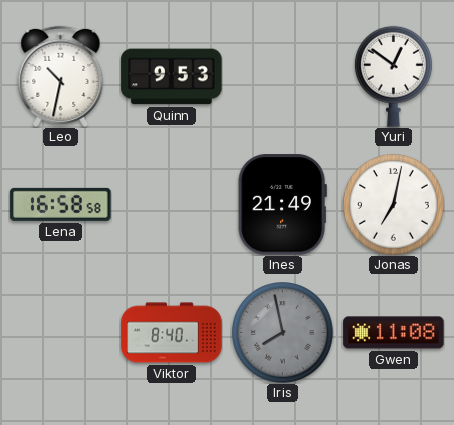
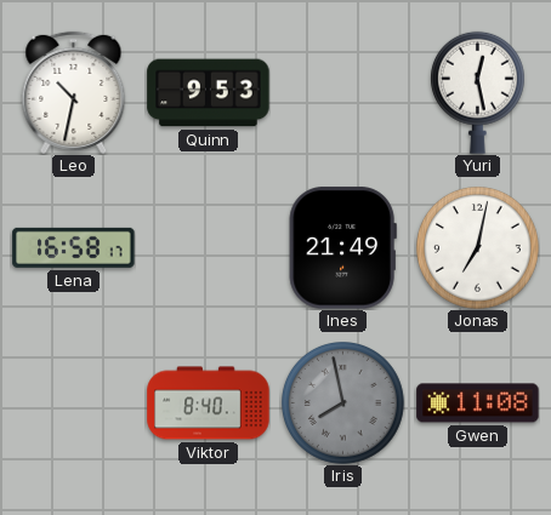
Yuri: 12:51 -> 12:28
Lena: 16:58:58 -> 16:58:17
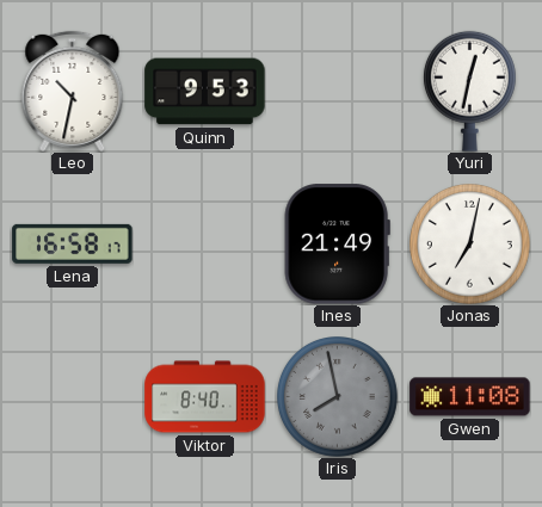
Yuri: 12:28 -> 12:32
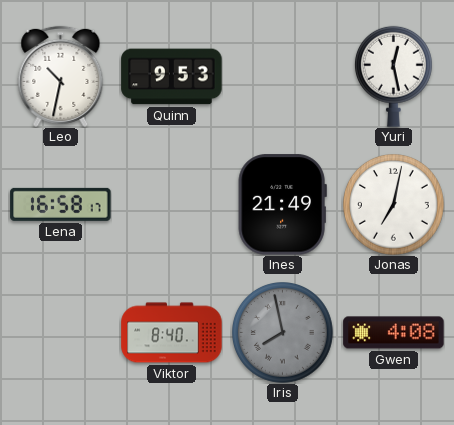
Yuri: 12:32 -> 12:28
Gwen: 11:08 -> 4:08
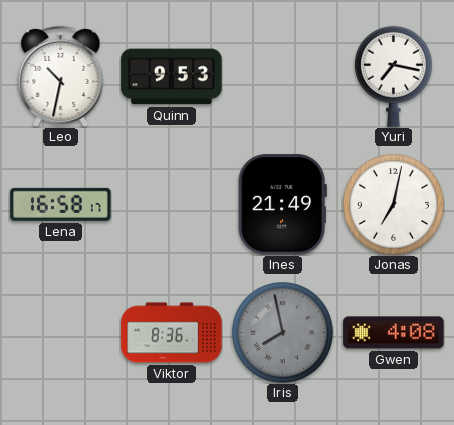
Yuri: 12:28 -> 7:17
Viktor: 8:40 -> 8:36
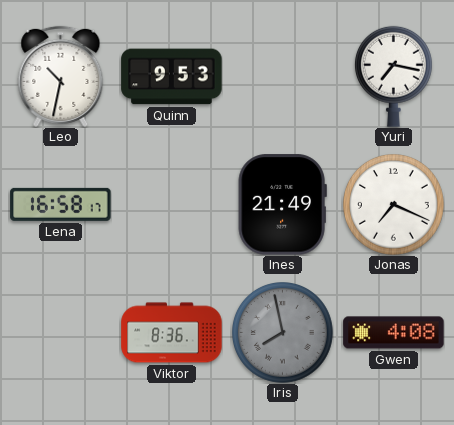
Jonas: 7:02 -> 7:19
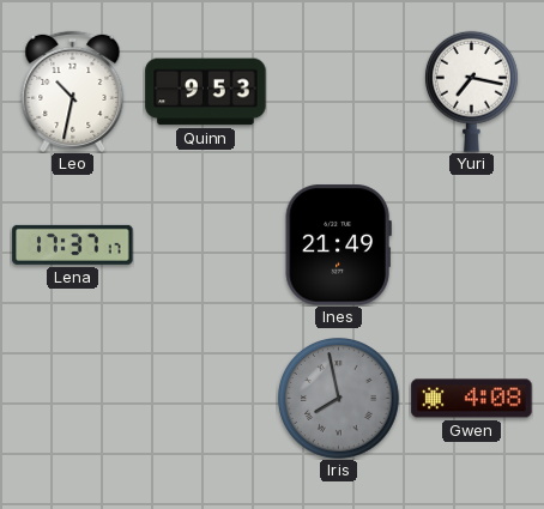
Lena: 16:58 -> 17:37
Jonas: 7:19 -> none
Viktor: 8:36 -> none
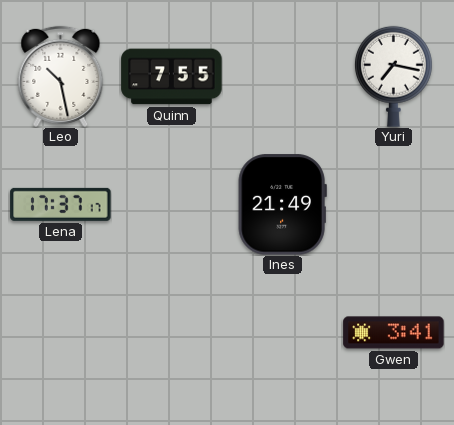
Leo: 10:32 -> 10:28
Quinn: 9:53 -> 7:55
Iris: 7:58 -> none
Gwen: 4:08 -> 3:41
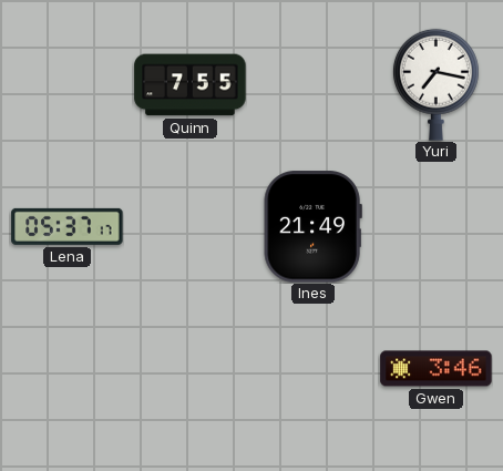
Leo: 10:28 -> none
Lena: 17:37 -> 05:37
Gwen: 3:41 -> 3:46
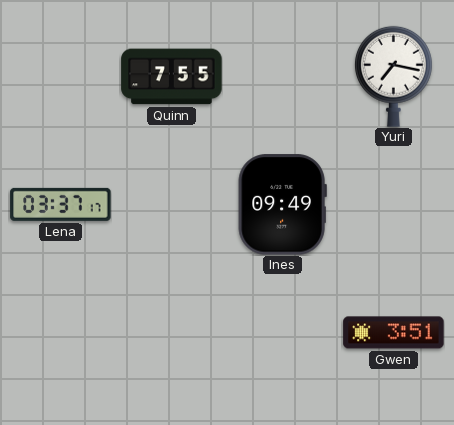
Lena: 05:37 -> 03:37
Ines: 21:49 -> 09:49
Gwen: 3:46 -> 3:51
